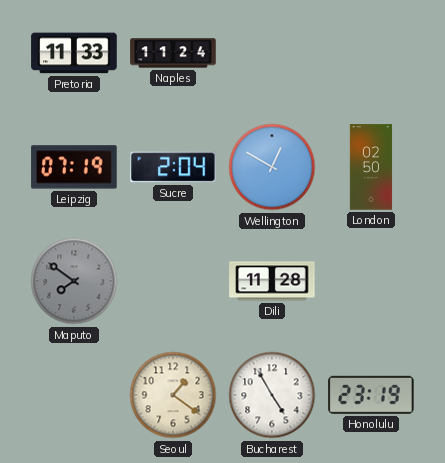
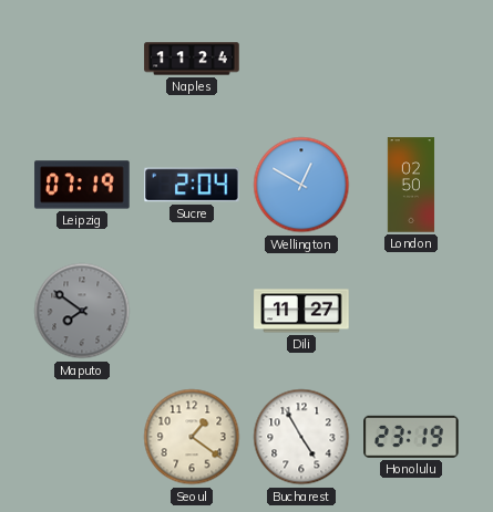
Pretoria: 11:33 -> none
Dili: 11:28 -> 11:27
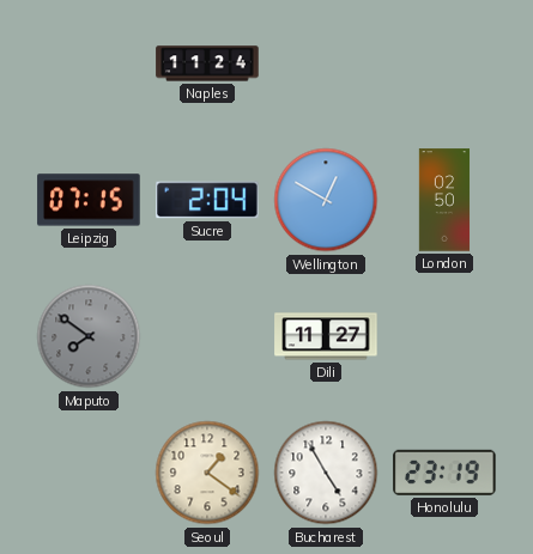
Leipzig: 07:19 -> 07:15
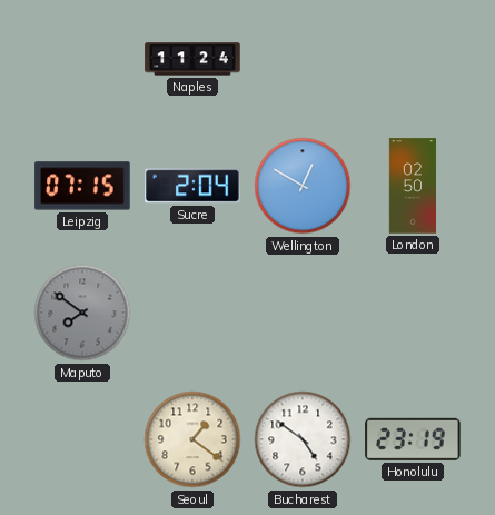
Dili: 11:27 -> none
Bucharest: 4:55 -> 4:51
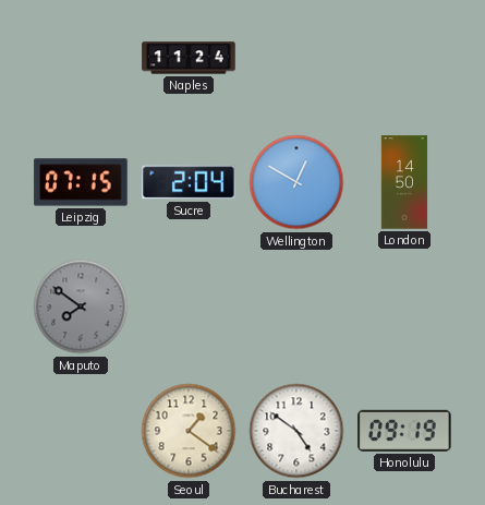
London: 02:50 -> 14:50
Honolulu: 23:19 -> 09:19
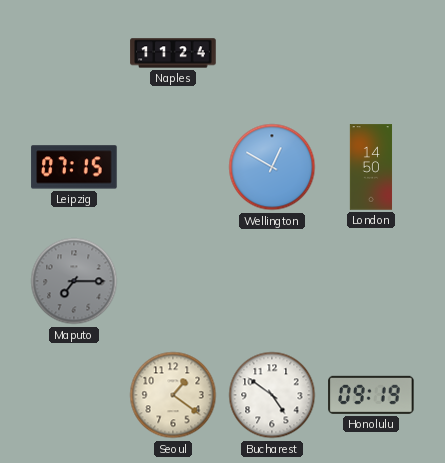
Sucre: 2:04 -> none
Maputo: 7:51 -> 7:15
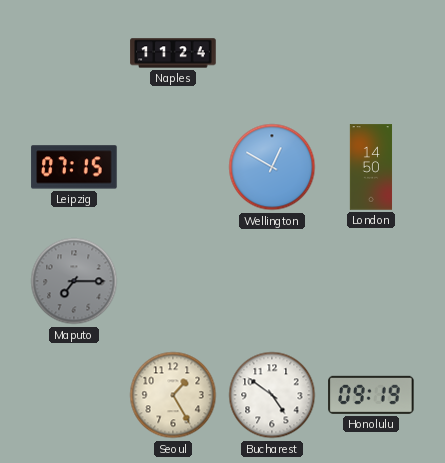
Seoul: 1:21 -> 1:25
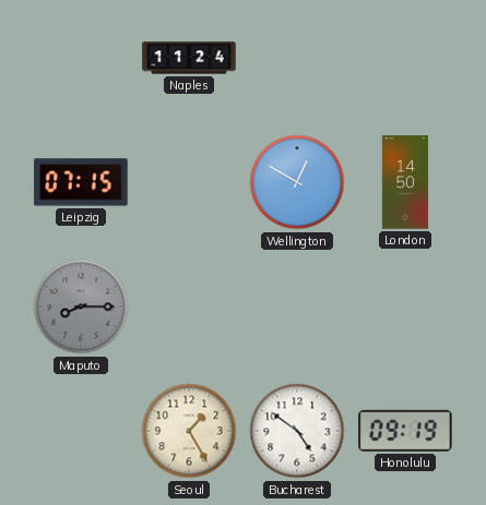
Maputo: 7:15 -> 8:15
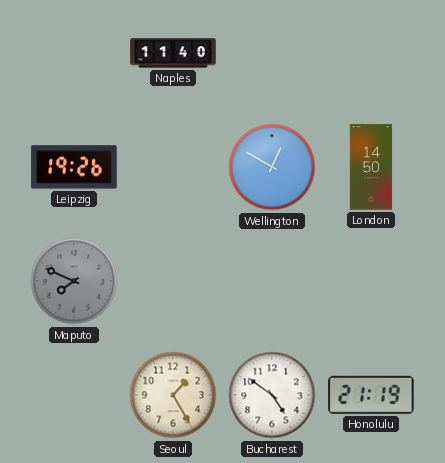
Naples: 11:24 -> 11:40
Leipzig: 07:15 -> 19:26
Maputo: 8:15 -> 7:49
Honolulu: 09:19 -> 21:19
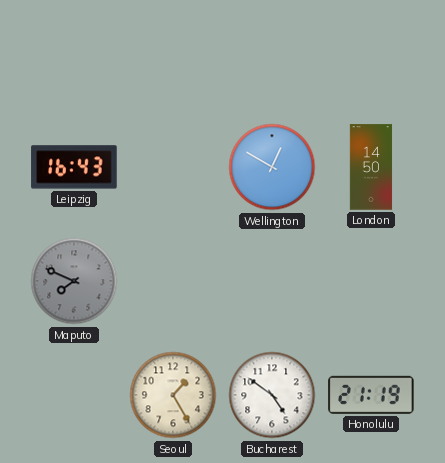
Naples: 11:40 -> none
Leipzig: 19:26 -> 16:43
